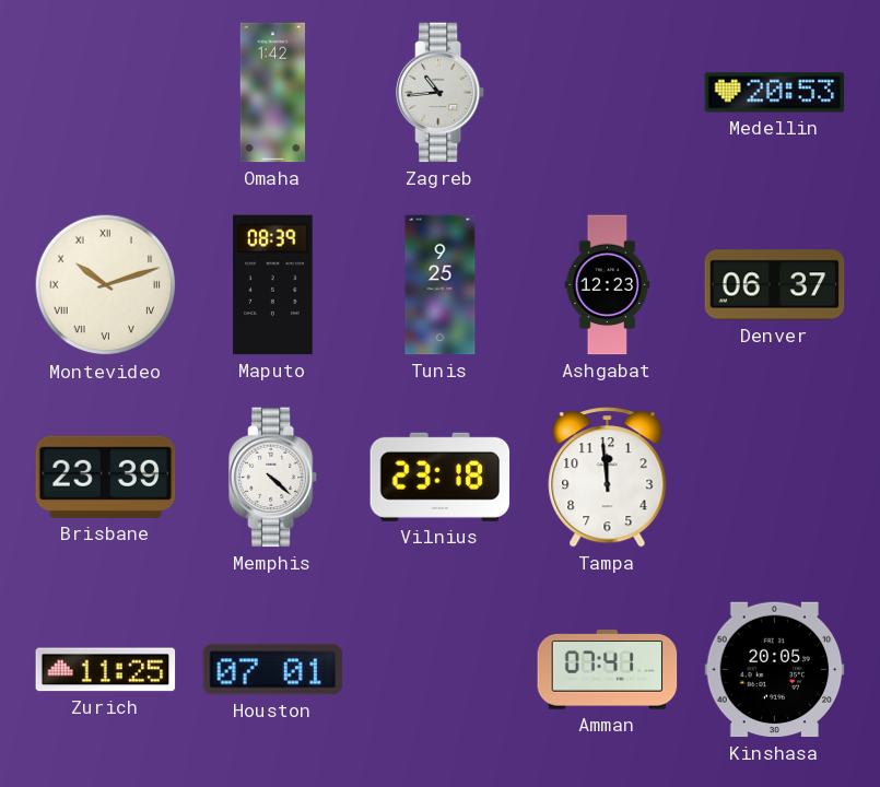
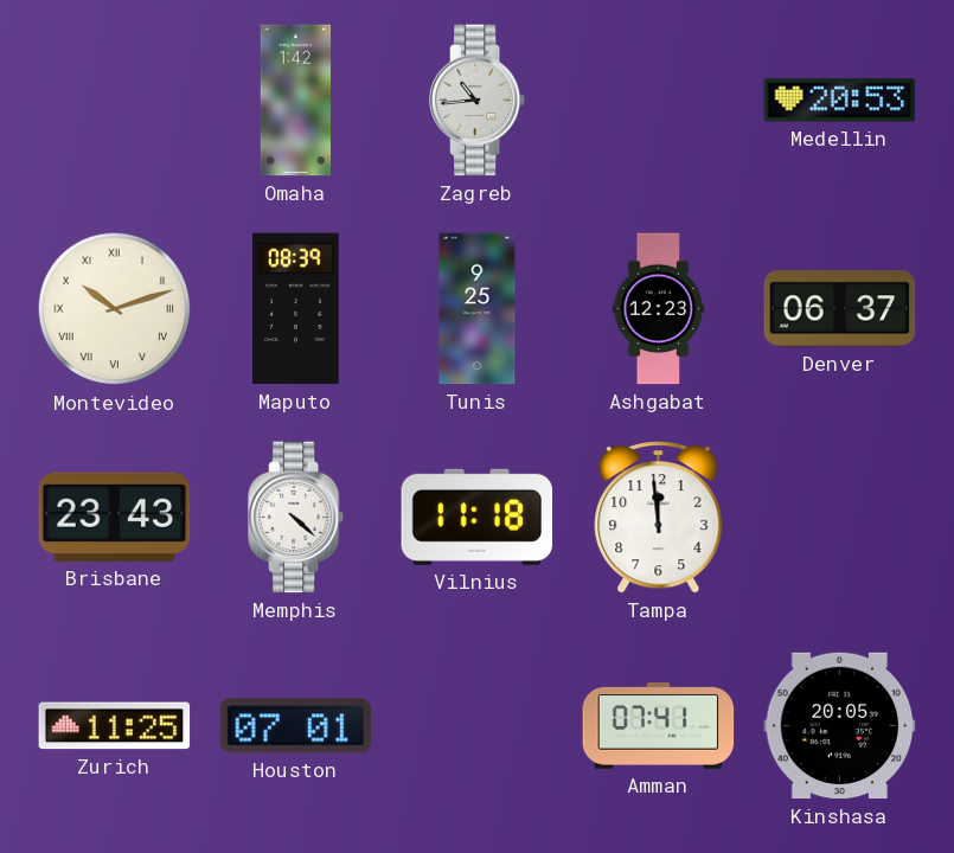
Brisbane: 23:39 -> 23:43
Vilnius: 23:18 -> 11:18
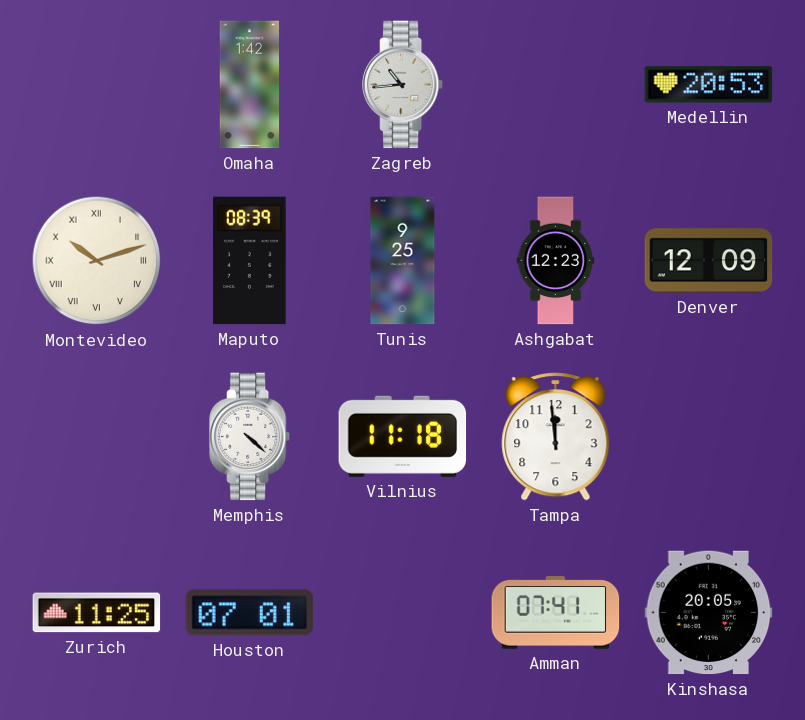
Denver: 06:37 -> 12:09
Brisbane: 23:43 -> none
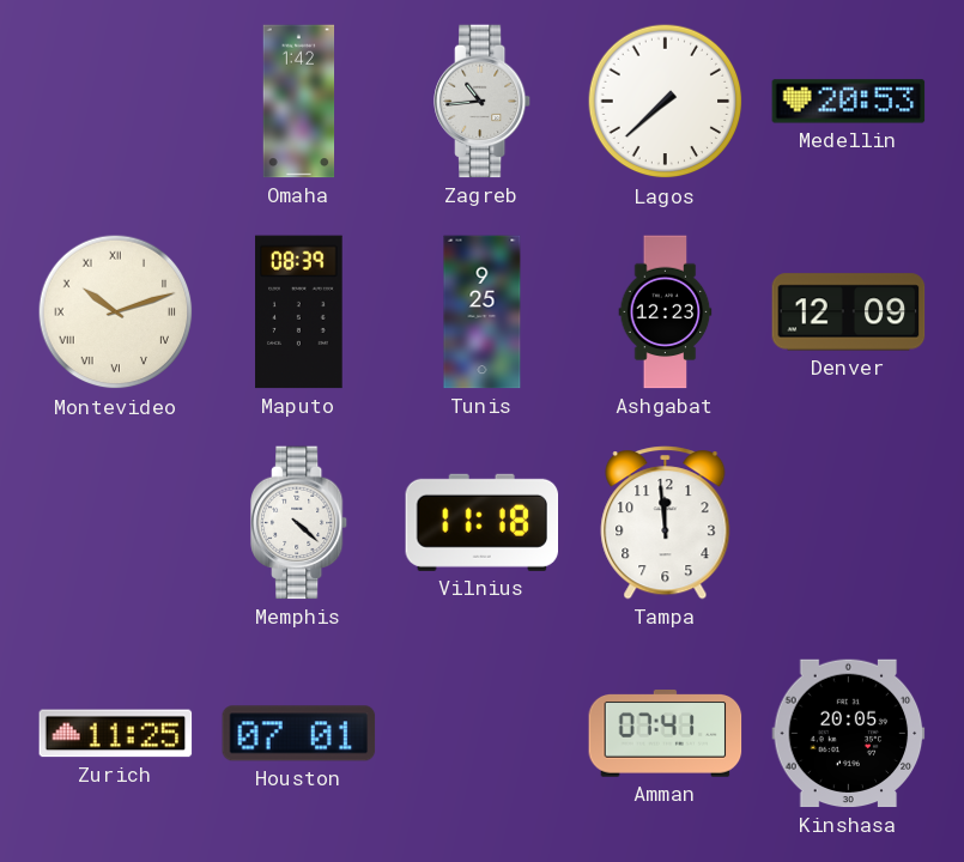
Lagos: none -> 7:38
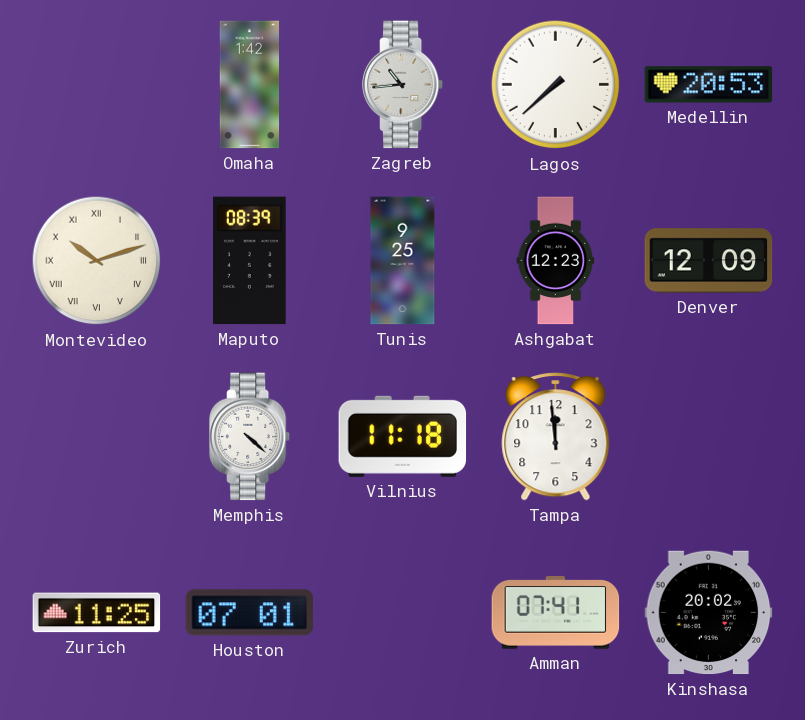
Kinshasa: 20:05 -> 20:02
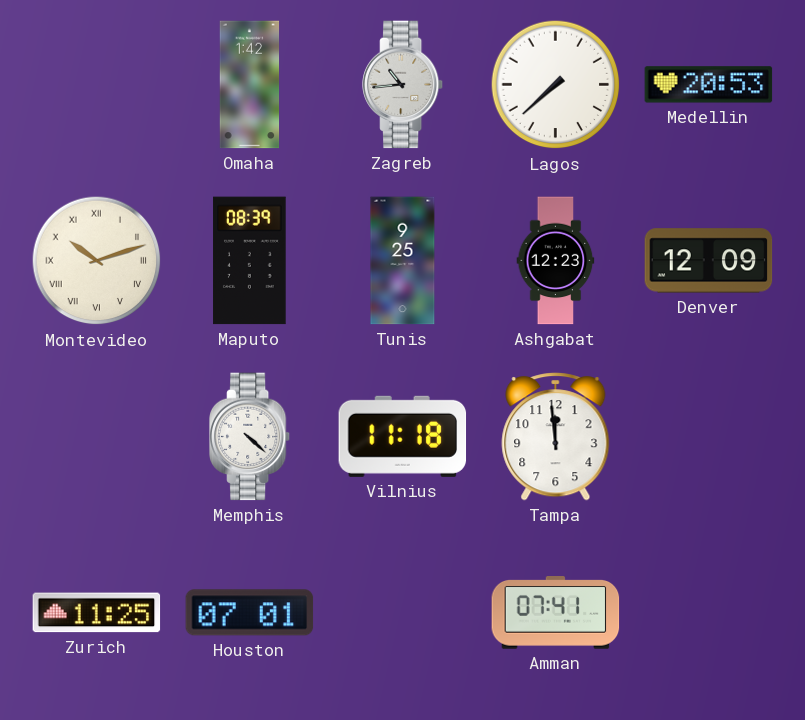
Kinshasa: 20:02 -> none
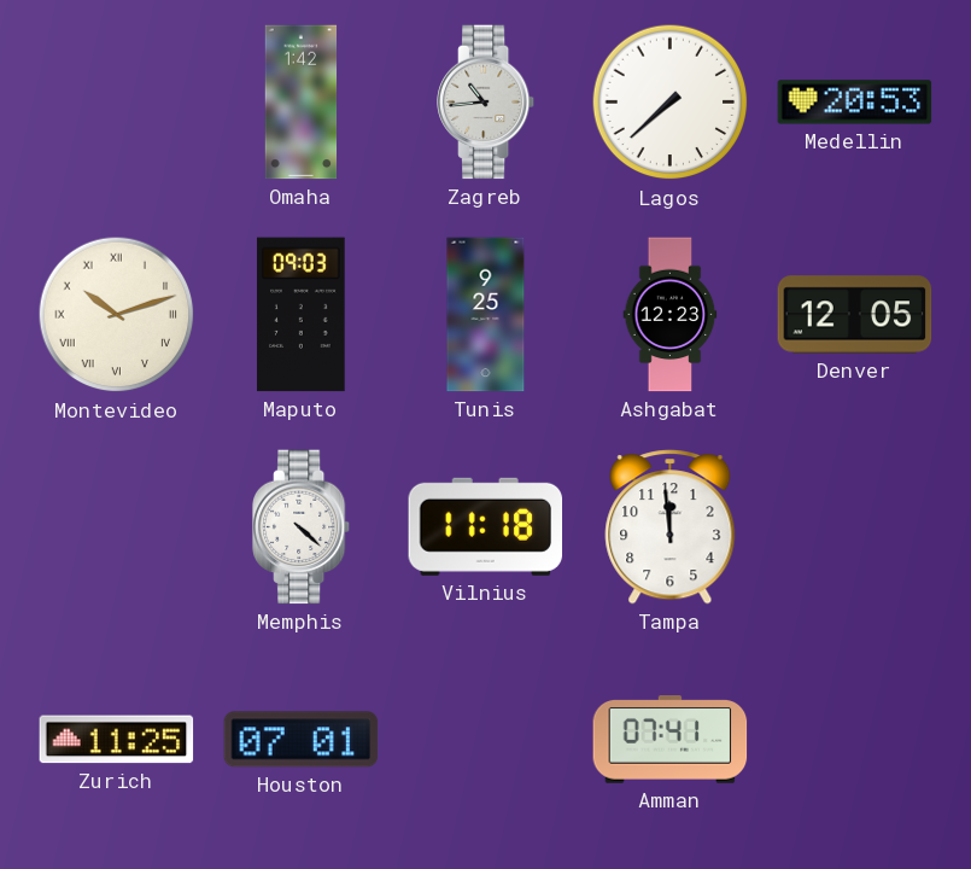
Maputo: 08:39 -> 09:03
Denver: 12:09 -> 12:05
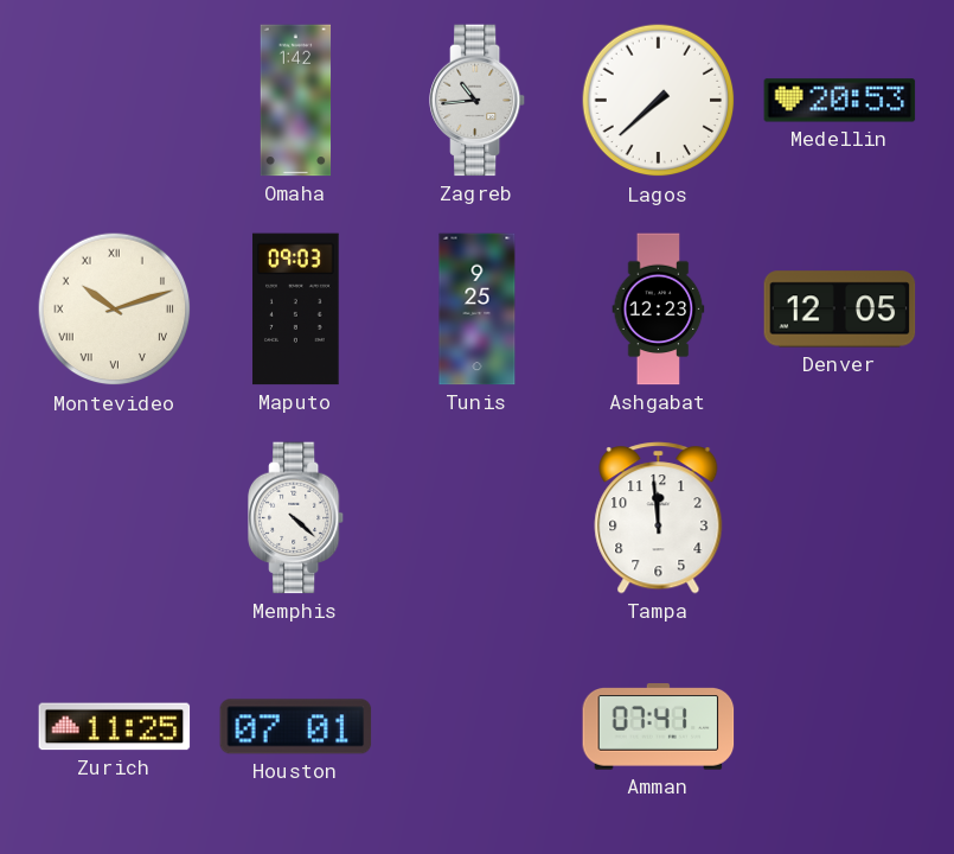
Vilnius: 11:18 -> none
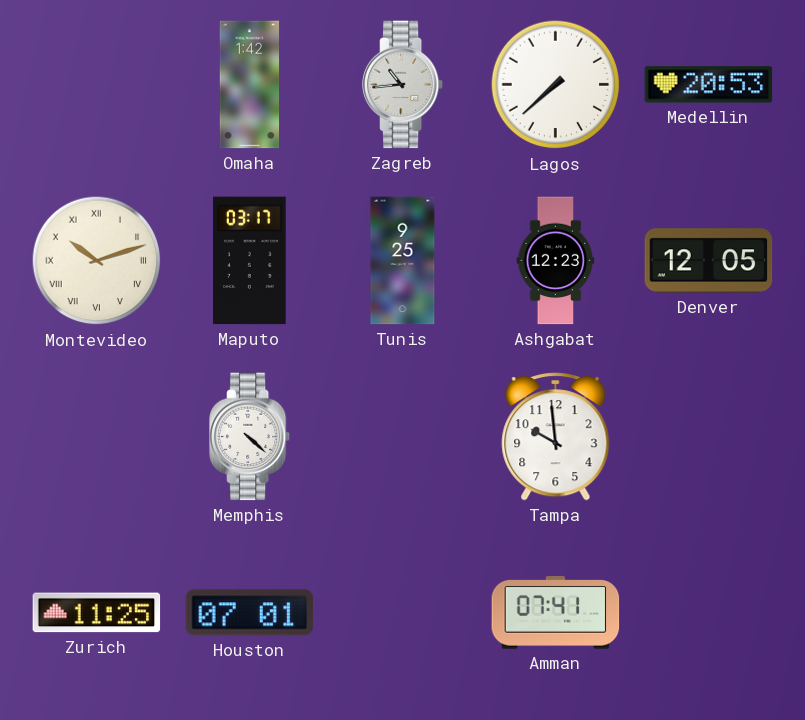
Maputo: 09:03 -> 03:17
Tampa: 11:59 -> 9:59
